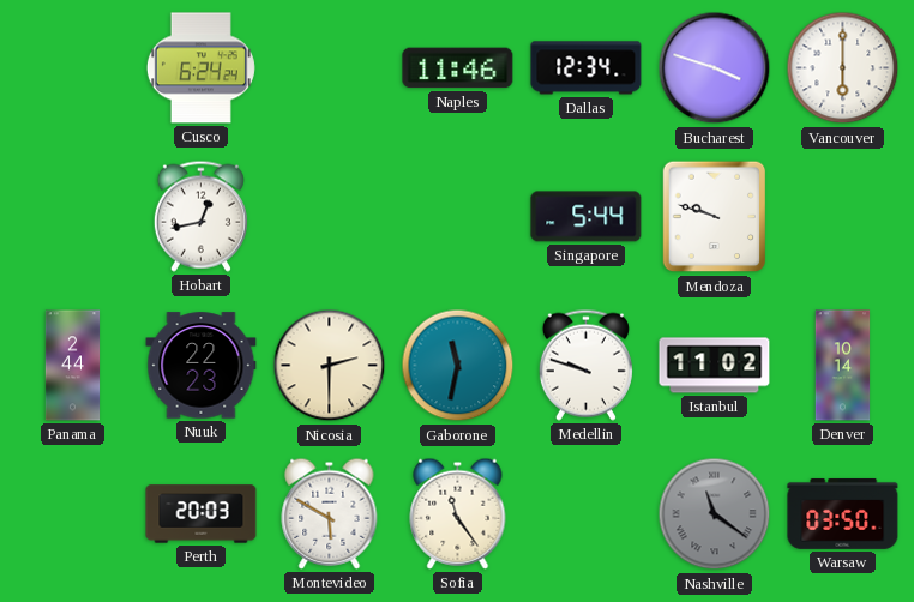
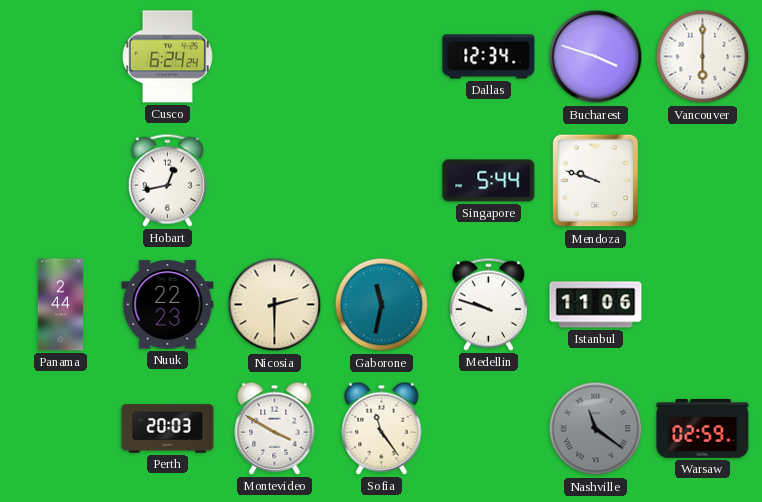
Naples: 11:46 -> none
Istanbul: 11:02 -> 11:06
Denver: 10:14 -> none
Montevideo: 5:50 -> 3:50
Warsaw: 03:50 -> 02:59
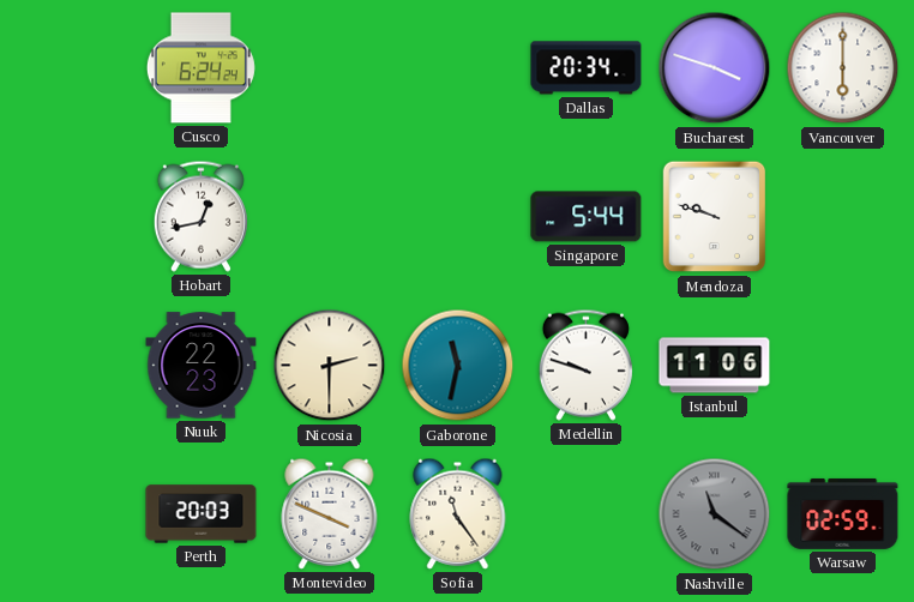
Dallas: 12:34 -> 20:34
Panama: 2:44 -> none
Montevideo: 3:50 -> 3:49
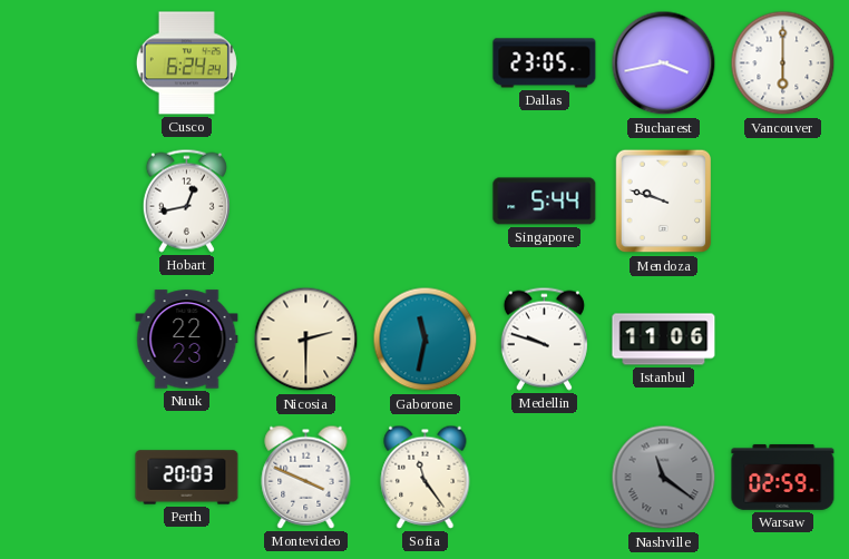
Dallas: 20:34 -> 23:05
Bucharest: 3:48 -> 3:43
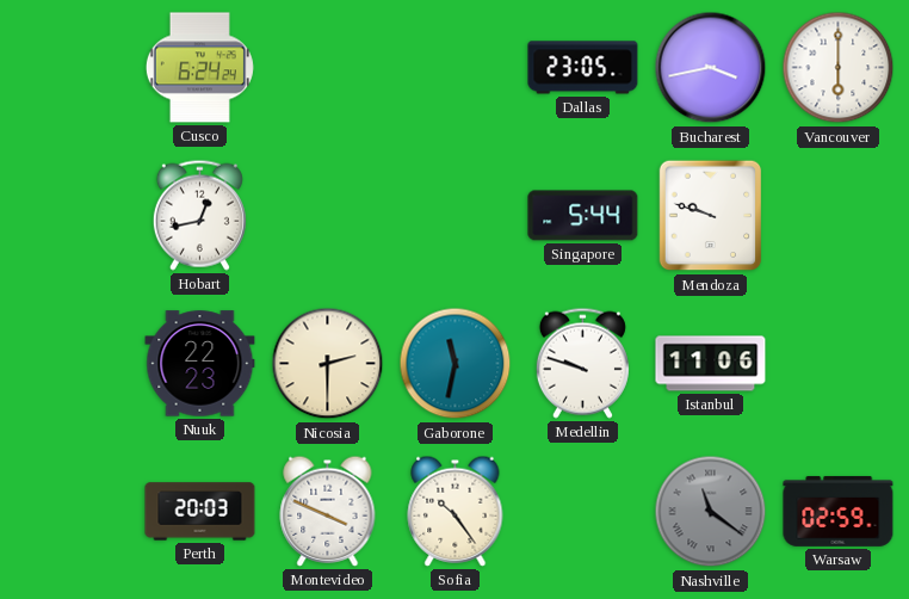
Sofia: 11:24 -> 10:24
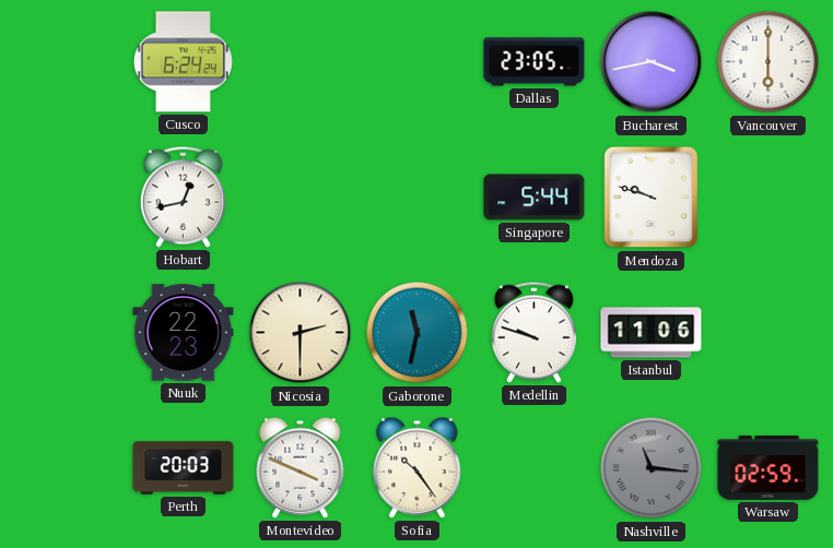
Nashville: 11:21 -> 11:16
